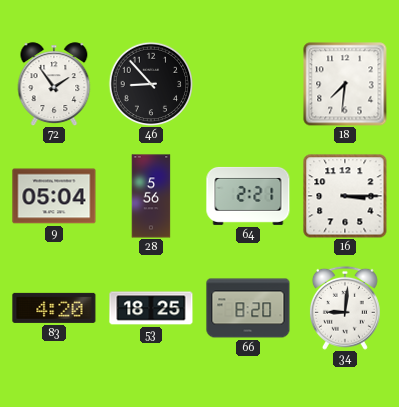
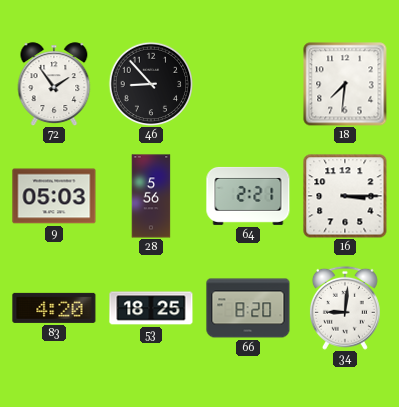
9: 05:04 -> 05:03
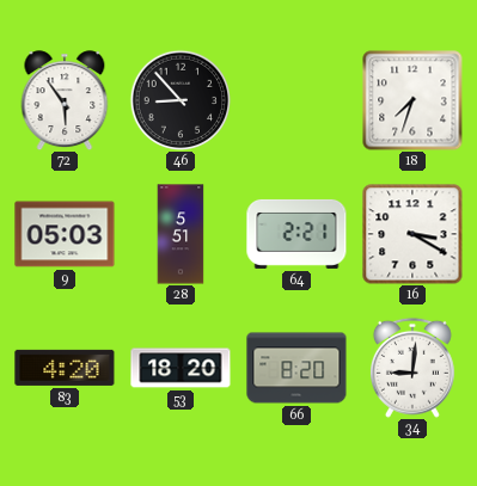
72: 1:54 -> 5:54
18: 7:31 -> 7:33
28: 5:56 -> 5:51
16: 3:15 -> 3:20
53: 18:25 -> 18:20
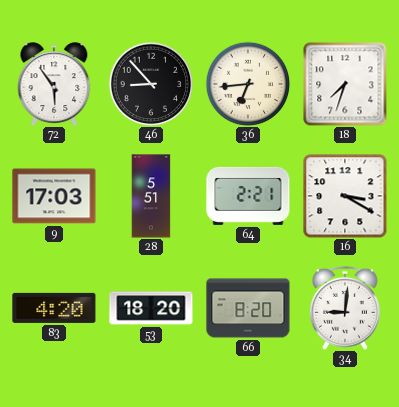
36: none -> 6:44
9: 05:03 -> 17:03
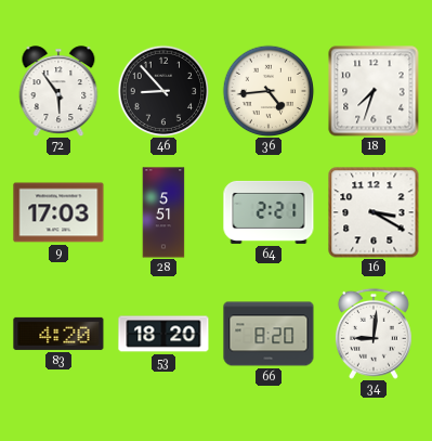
36: 6:44 -> 4:44
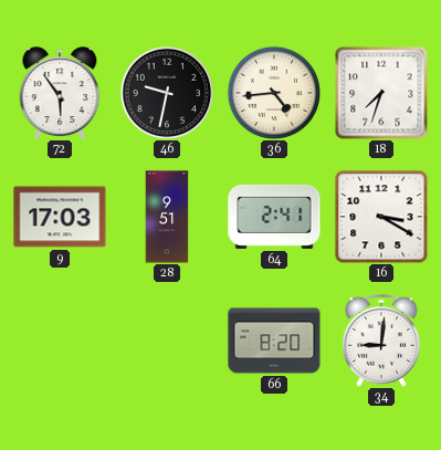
46: 8:53 -> 9:32
28: 5:51 -> 9:51
64: 2:21 -> 2:41
83: 4:20 -> none
53: 18:20 -> none
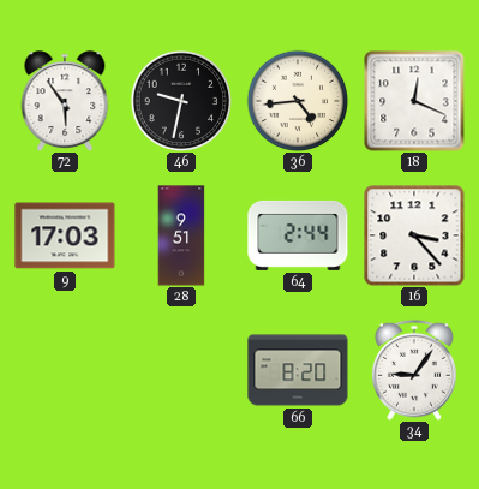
18: 7:33 -> 12:19
64: 2:41 -> 2:44
16: 3:20 -> 3:23
34: 9:01 -> 9:06
